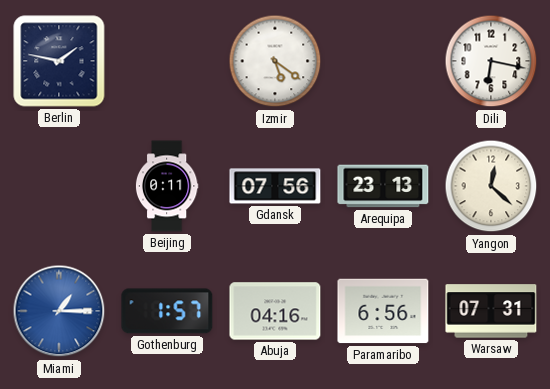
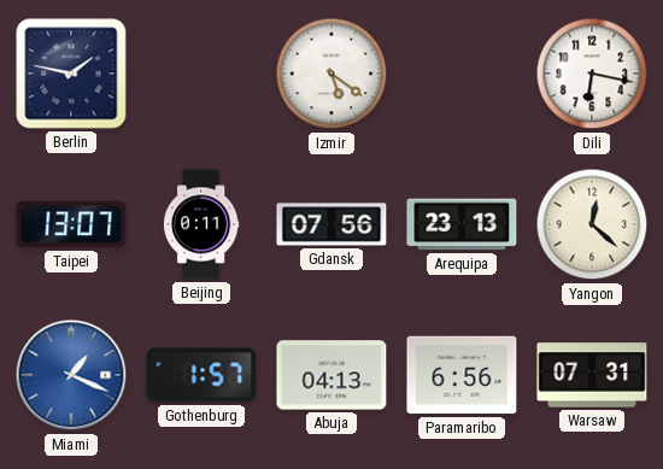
Taipei: none -> 13:07
Miami: 1:15 -> 1:19
Abuja: 04:16 -> 04:13
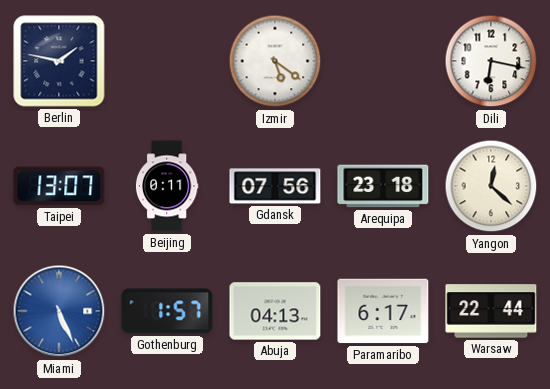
Arequipa: 23:13 -> 23:18
Miami: 1:19 -> 5:26
Paramaribo: 6:56 -> 6:17
Warsaw: 07:31 -> 22:44
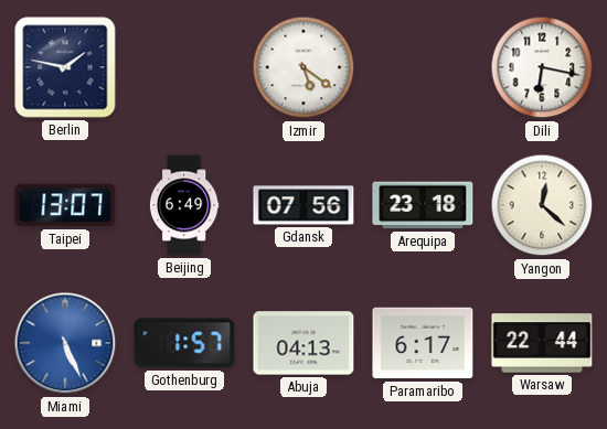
Beijing: 0:11 -> 6:49
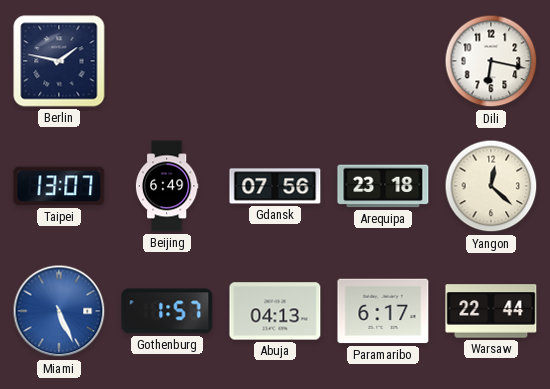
Izmir: 5:21 -> none
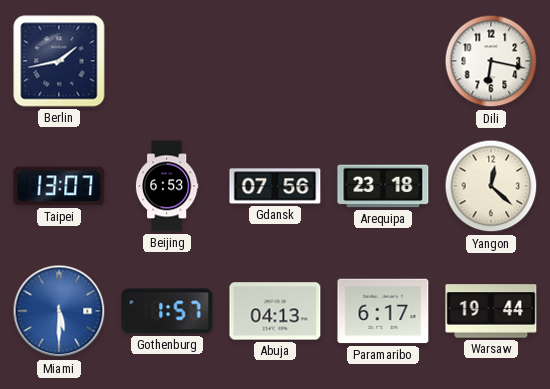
Berlin: 1:47 -> 1:43
Beijing: 6:49 -> 6:53
Miami: 5:26 -> 5:30
Warsaw: 22:44 -> 19:44
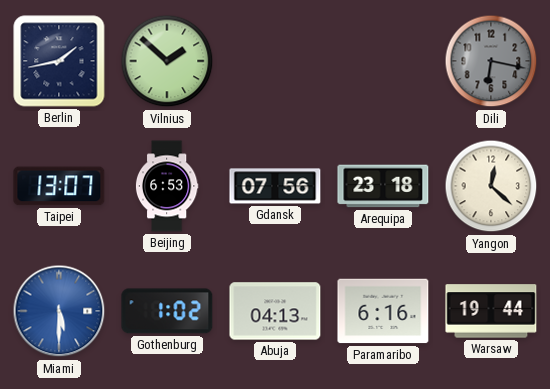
Vilnius: none -> 1:52
Dili dial: white -> grey
Gothenburg: 1:57 -> 1:02
Paramaribo: 6:17 -> 6:16
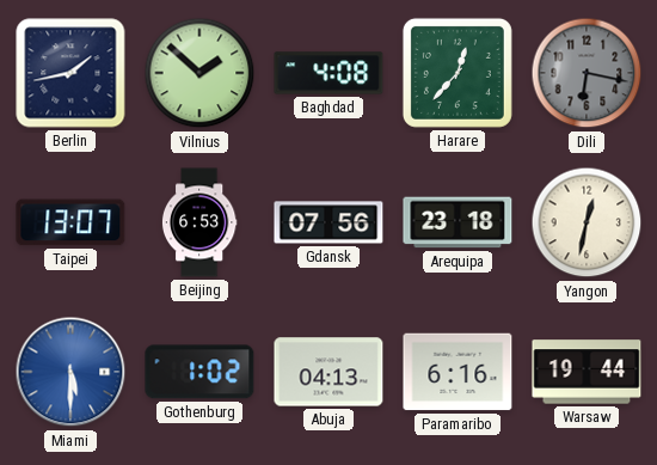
Baghdad: none -> 4:08
Harare: none -> 12:37
Yangon: 12:22 -> 12:32
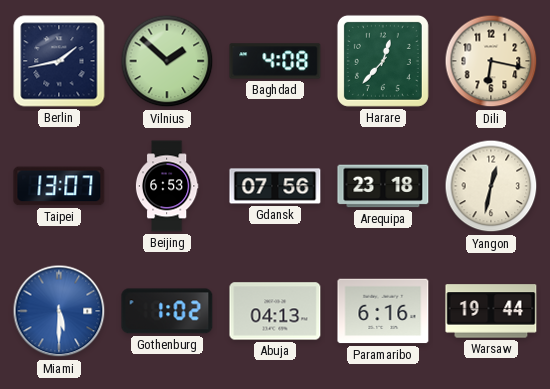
Dili dial: grey -> cream
